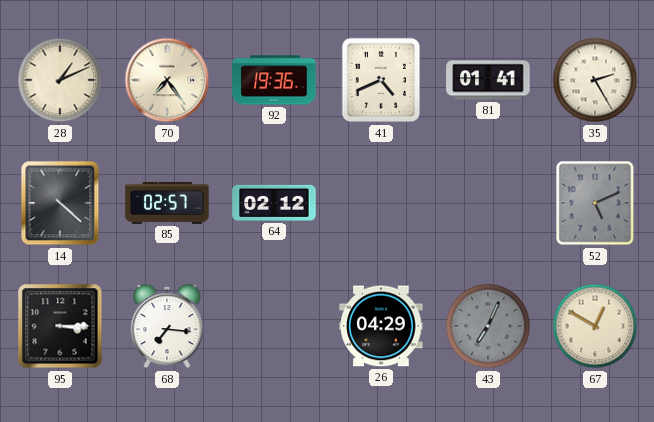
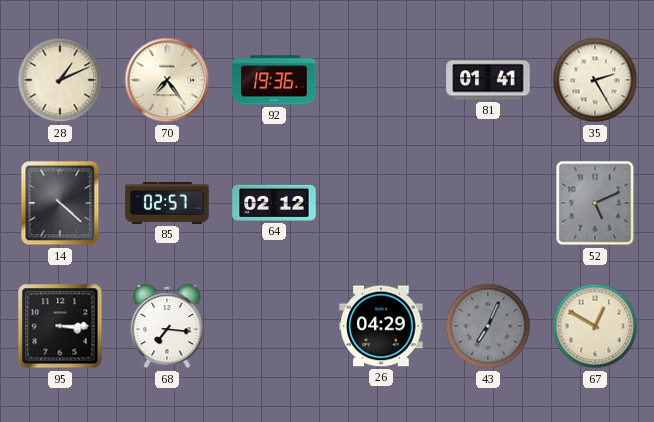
41: 4:41 -> none
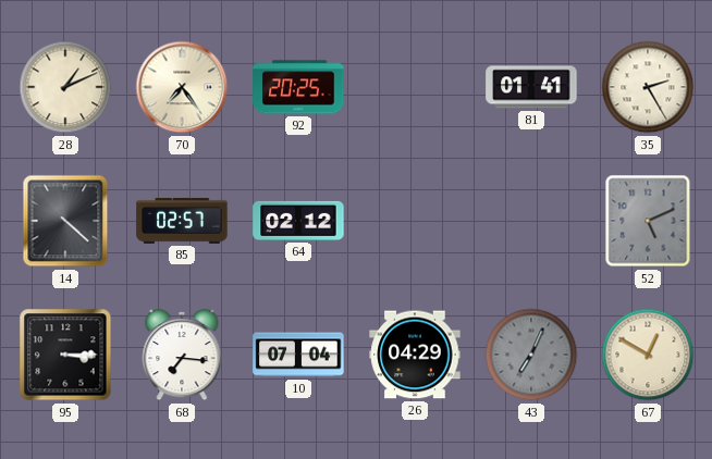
92: 19:36 -> 20:25
10: none -> 07:04
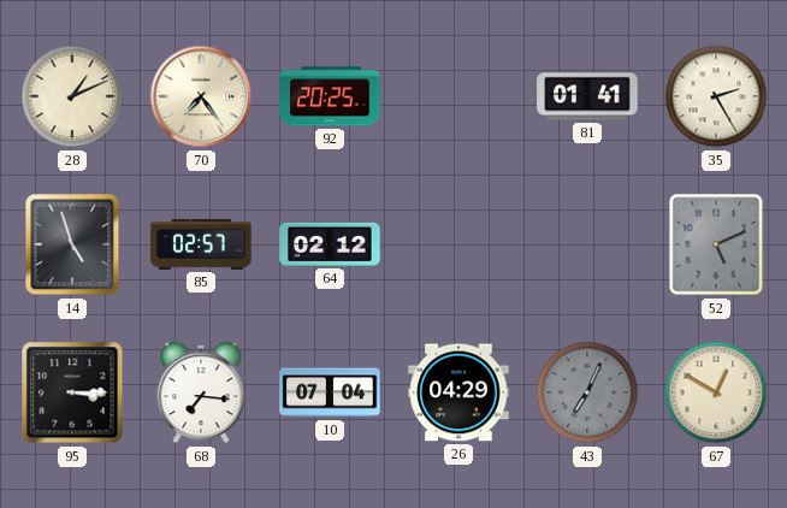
14: 4:22 -> 4:57
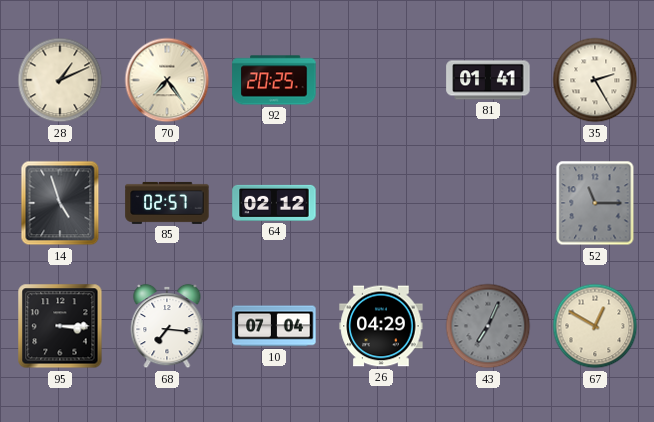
52: 5:11 -> 11:15
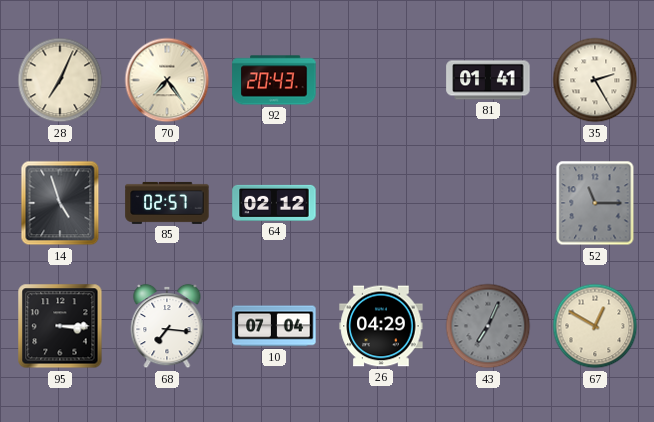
28: 1:11 -> 7:04
92: 20:25 -> 20:43
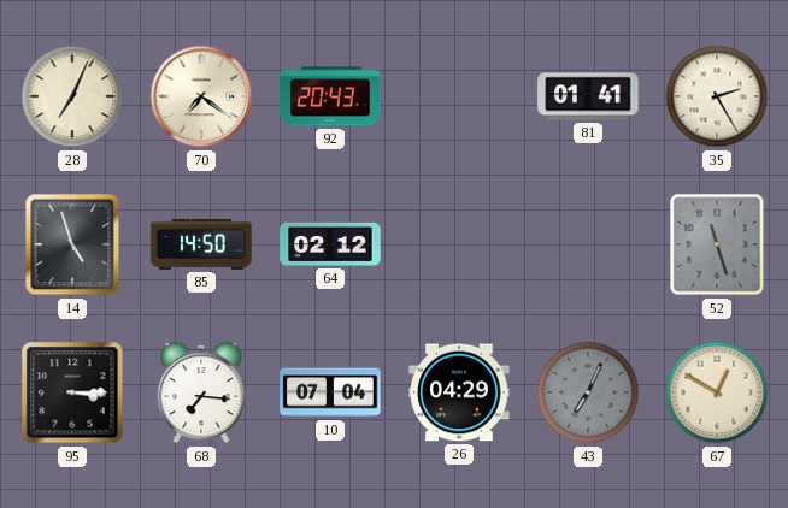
70: 7:24 -> 7:21
85: 02:57 -> 14:50
52: 11:15 -> 11:27
